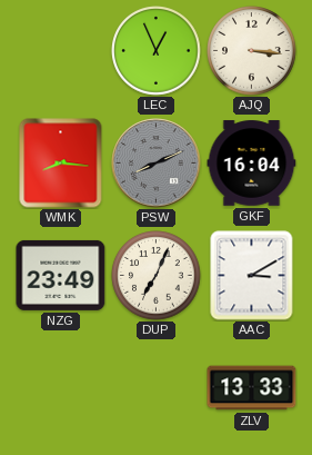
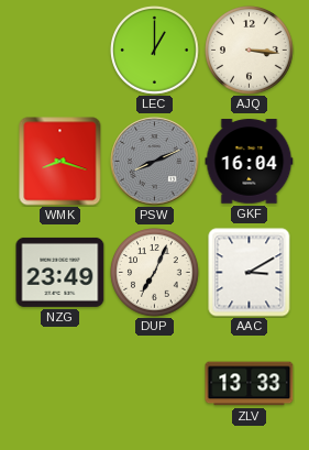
LEC: 12:56 -> 1:00
WMK: 8:16 -> 8:18
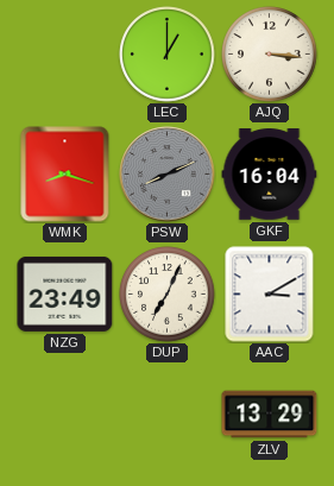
ZLV: 13:33 -> 13:29
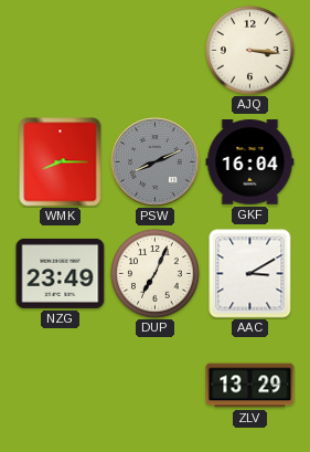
LEC: 1:00 -> none
WMK: 8:18 -> 8:15
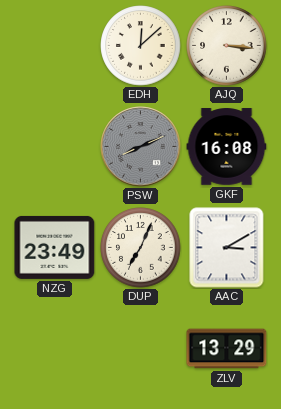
EDH: none -> 12:08
WMK: 8:15 -> none
GKF: 16:04 -> 16:08
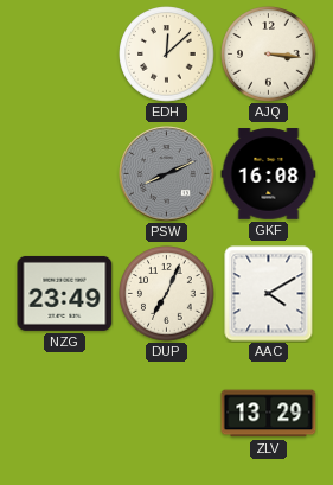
AAC: 3:10 -> 4:10
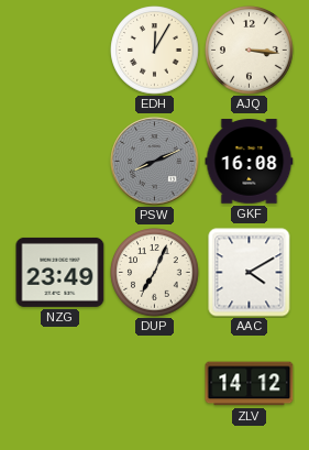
EDH: 12:08 -> 12:05
ZLV: 13:29 -> 14:12
